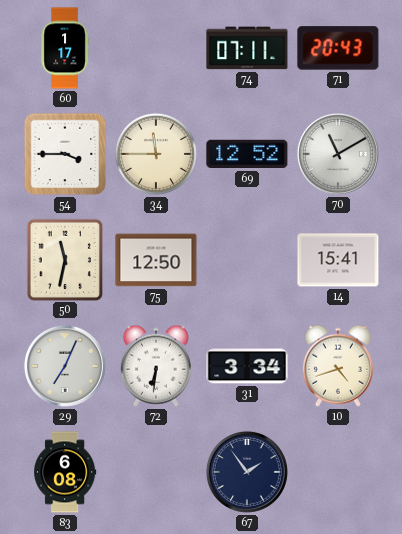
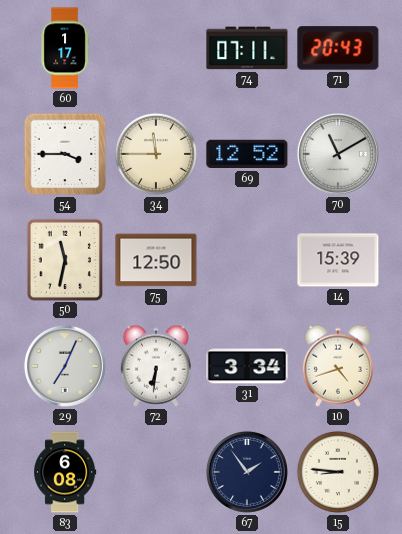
14: 15:41 -> 15:39
15: none -> 8:46
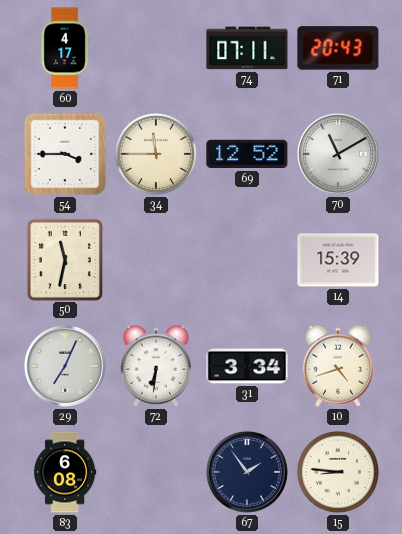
60: 1:17 -> 4:17
75: 12:50 -> none
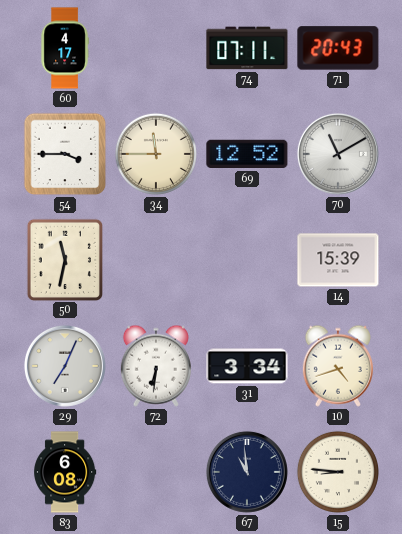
67: 1:54 -> 10:59
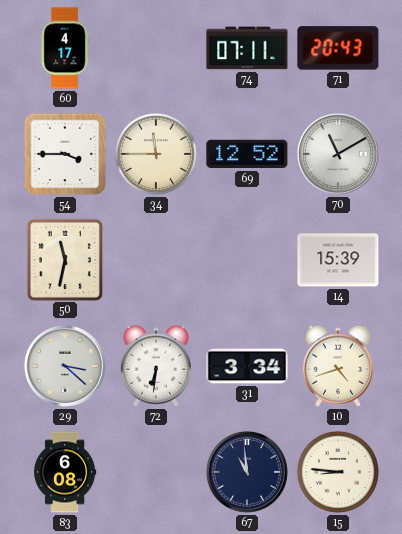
29: 7:04 -> 3:22
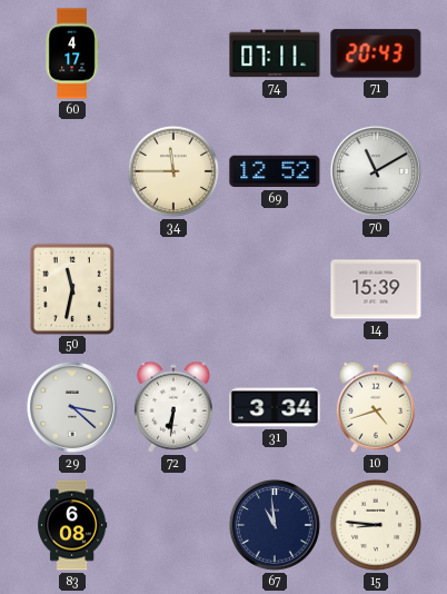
54: 3:45 -> none
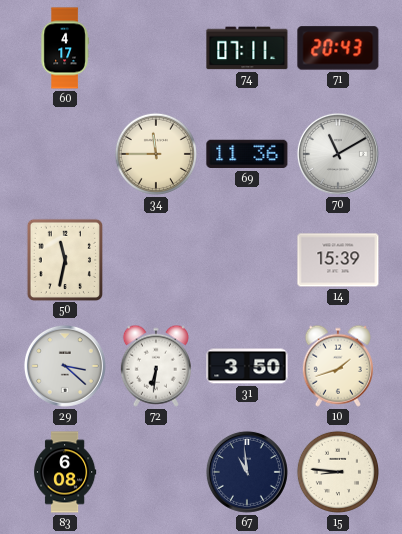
69: 12:52 -> 11:36
31: 3:34 -> 3:50
10: 4:42 -> 1:42
